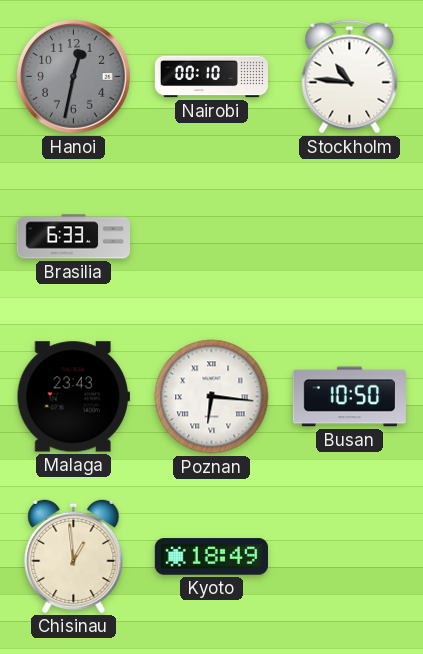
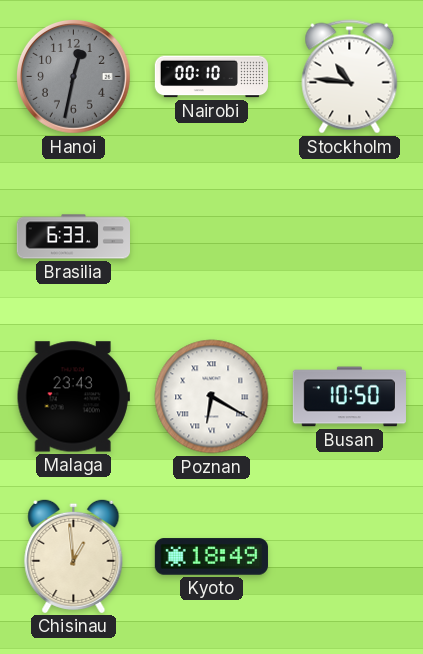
Poznan: 6:16 -> 6:20
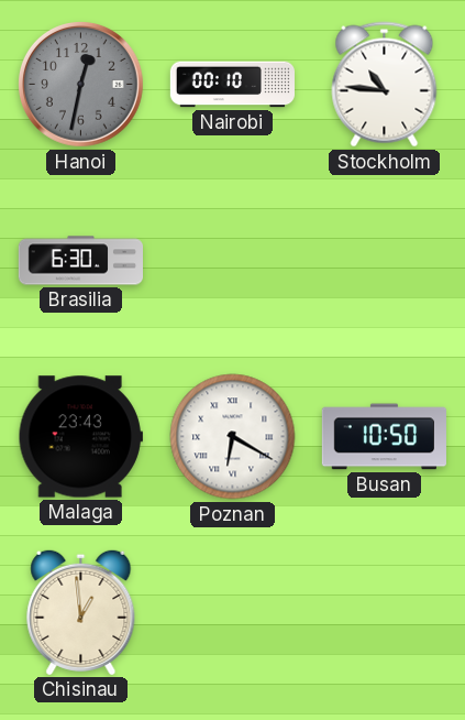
Brasilia: 6:33 -> 6:30
Kyoto: 18:49 -> none
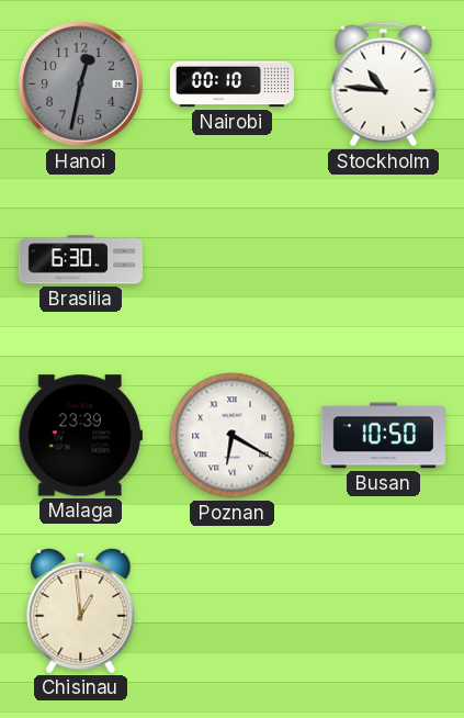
Malaga: 23:43 -> 23:39
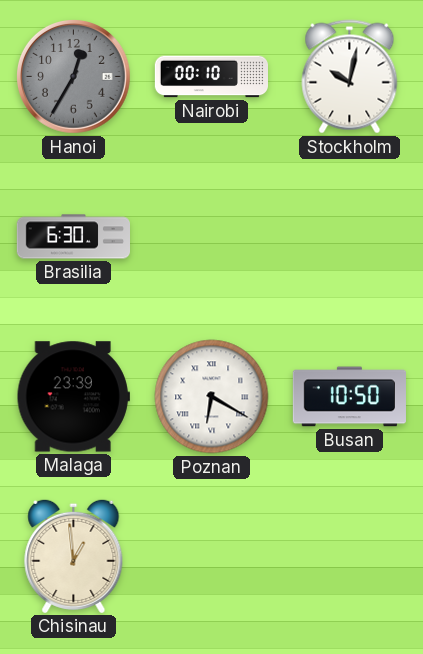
Hanoi: 12:32 -> 12:35
Stockholm: 10:46 -> 10:02
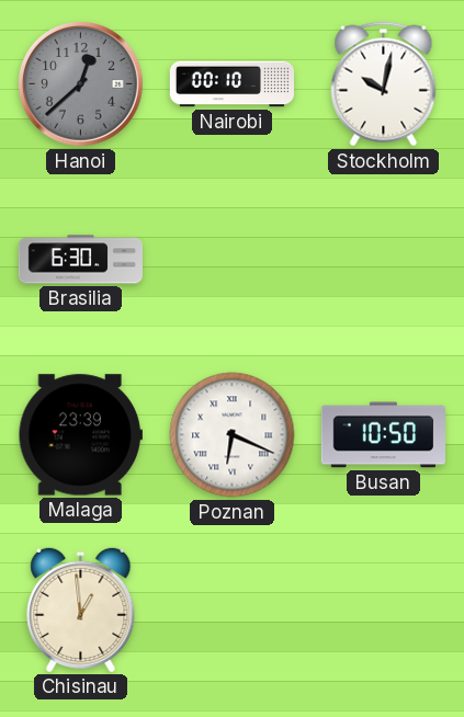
Hanoi: 12:35 -> 12:38
Poznan: 6:20 -> 6:19
